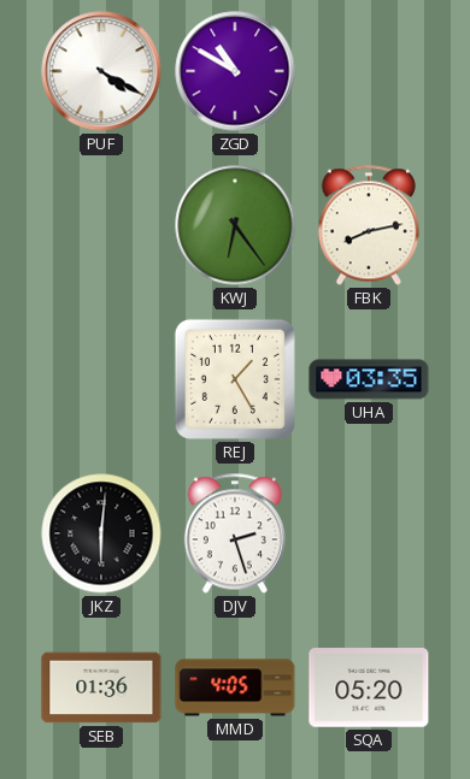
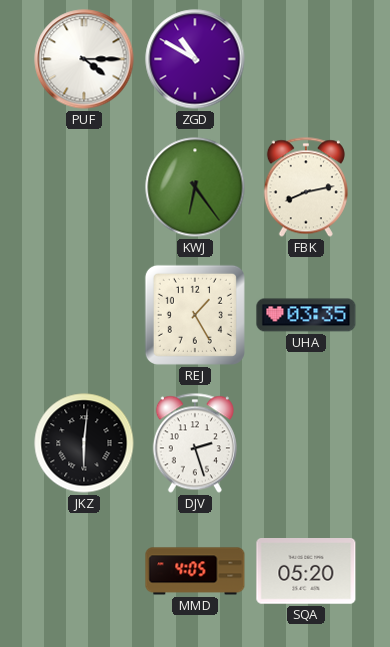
PUF: 4:20 -> 4:15
SEB: 01:36 -> none
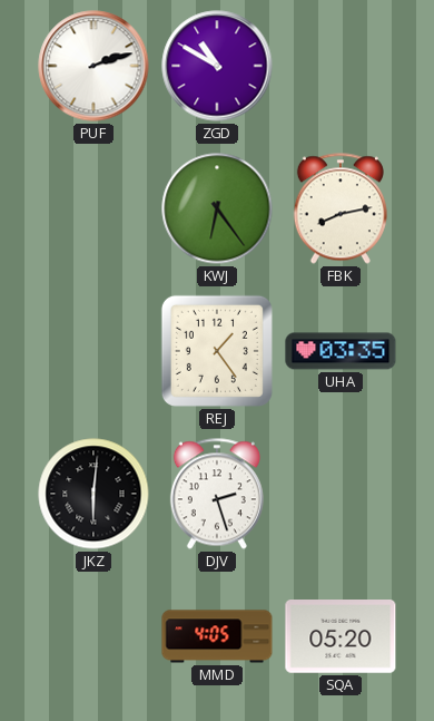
PUF: 4:15 -> 2:12
REJ: 1:25 -> 1:24
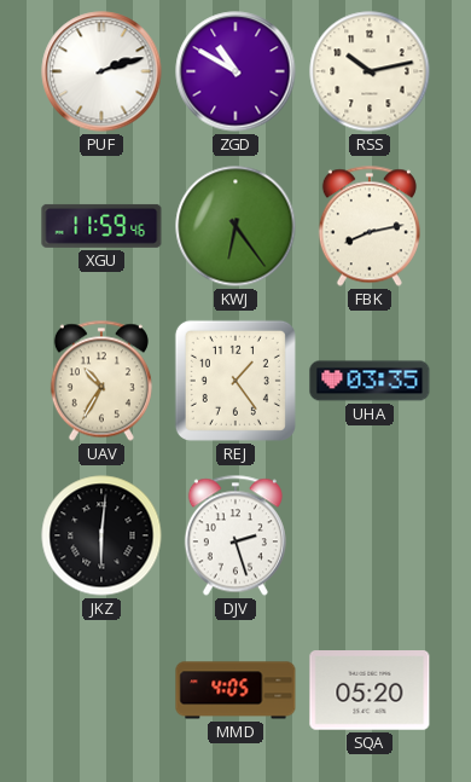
RSS: none -> 10:13
XGU: none -> 11:59
UAV: none -> 10:35
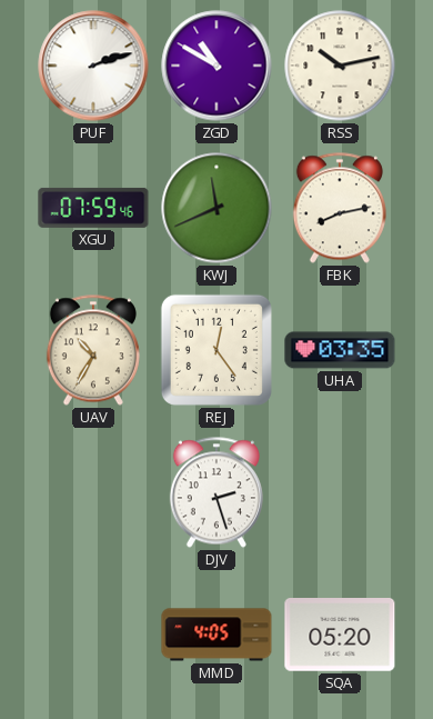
XGU: 11:59 -> 07:59
KWJ: 6:24 -> 11:41
REJ: 1:24 -> 12:24
JKZ: 6:01 -> none
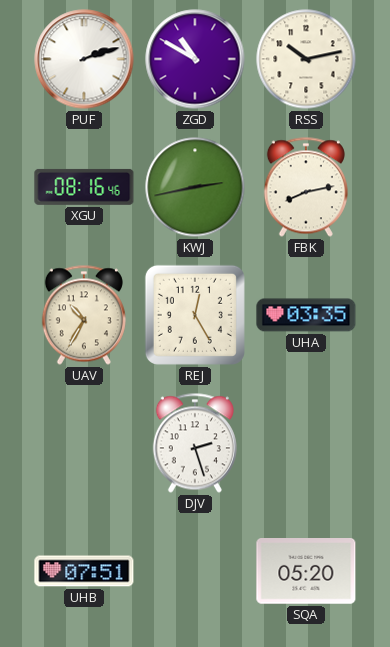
XGU: 07:59 -> 08:16
KWJ: 11:41 -> 2:43
REJ: 12:24 -> 12:25
UHB: none -> 07:51
MMD: 4:05 -> none
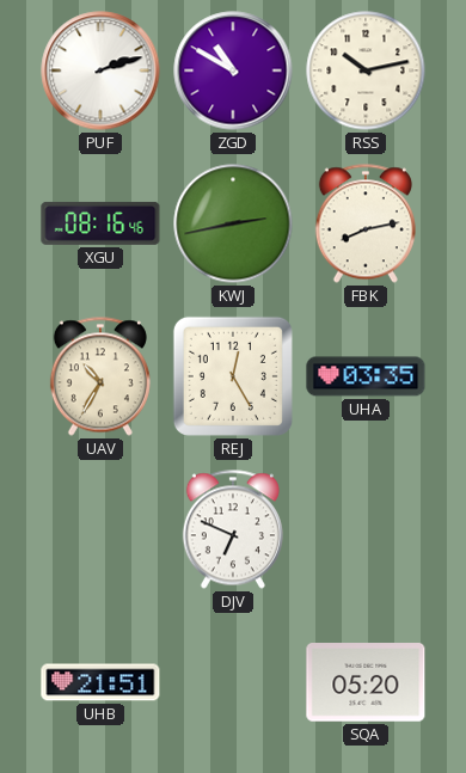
DJV: 2:27 -> 6:49
UHB: 07:51 -> 21:51
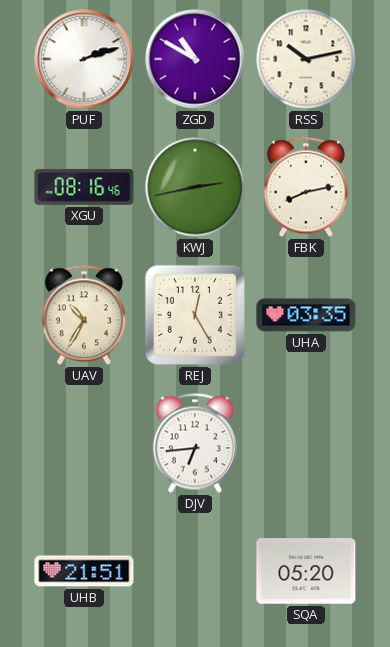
DJV: 6:49 -> 6:44
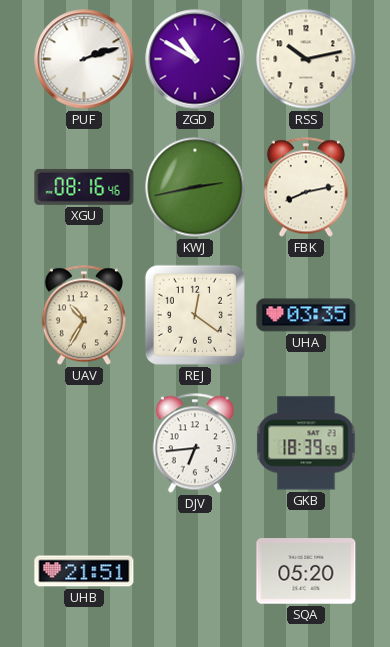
REJ: 12:25 -> 12:21
GKB: none -> 18:39
